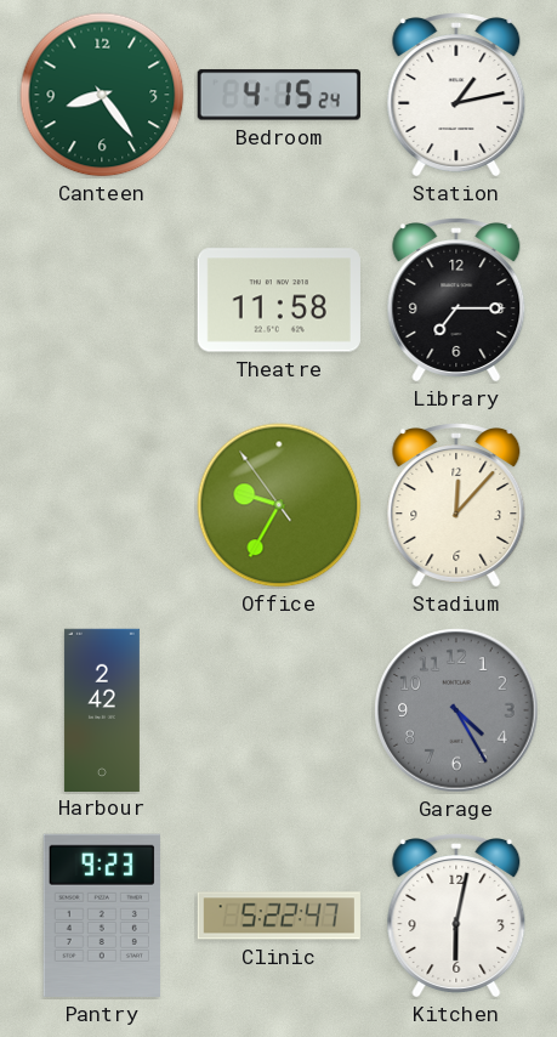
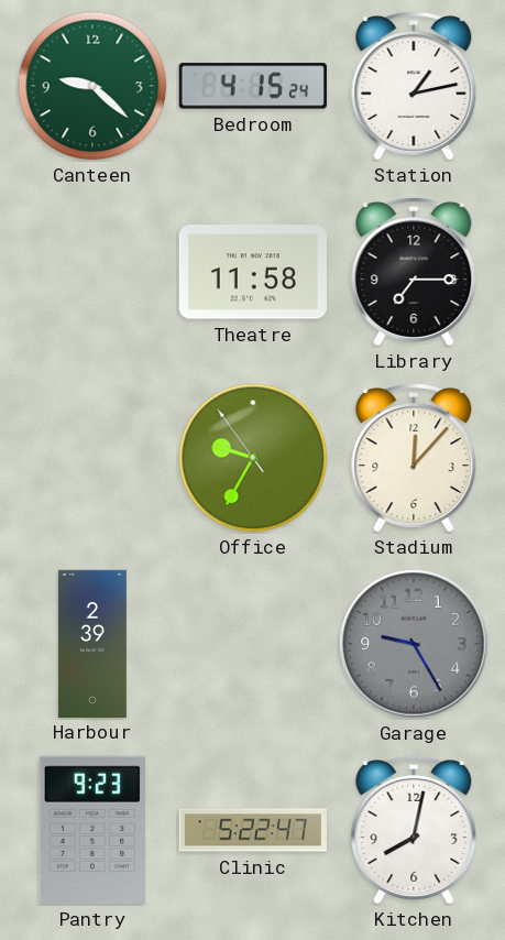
Canteen: 8:24 -> 9:22
Harbour: 2:42 -> 2:39
Garage: 4:25 -> 9:25
Kitchen: 6:02 -> 8:02
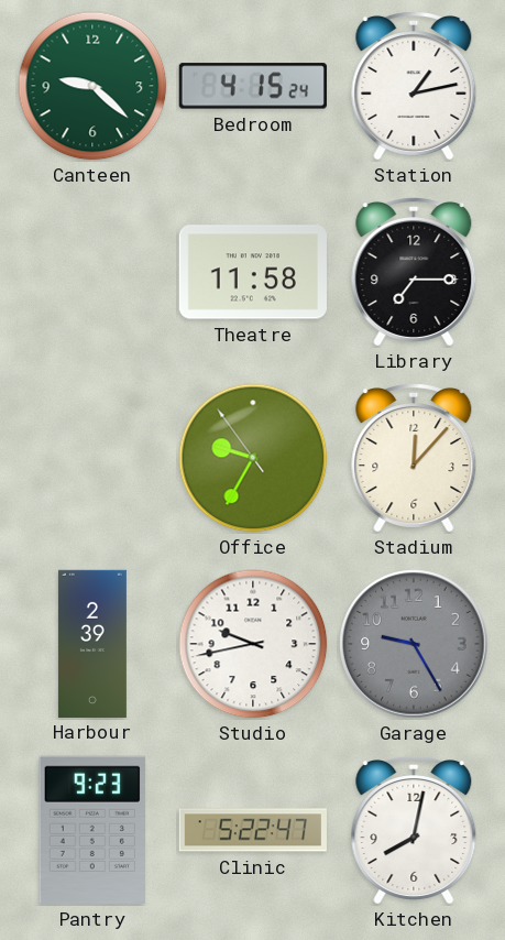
Studio: none -> 9:43
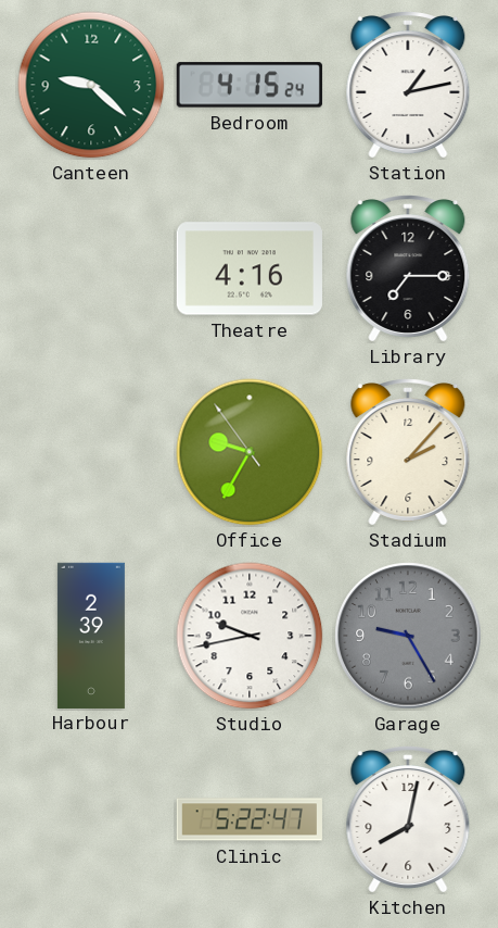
Theatre: 11:58 -> 4:16
Stadium: 12:07 -> 2:07
Pantry: 9:23 -> none
